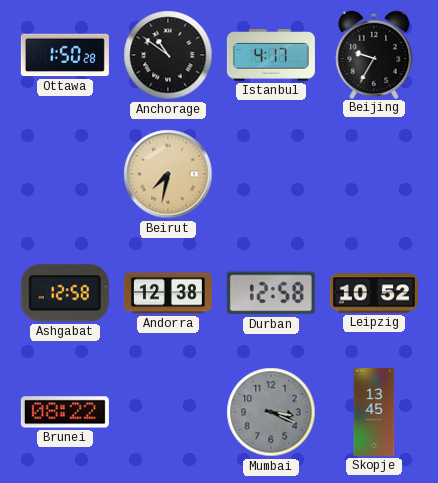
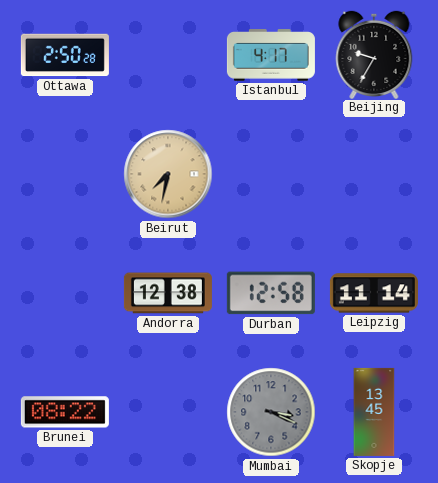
Ottawa: 1:50 -> 2:50
Anchorage: 10:51 -> none
Ashgabat: 12:58 -> none
Leipzig: 10:52 -> 11:14
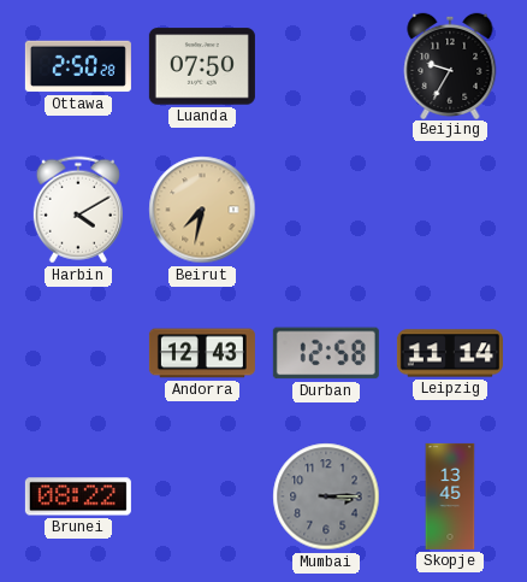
Luanda: none -> 07:50
Istanbul: 4:17 -> none
Harbin: none -> 4:10
Andorra: 12:38 -> 12:43
Mumbai: 3:19 -> 3:15
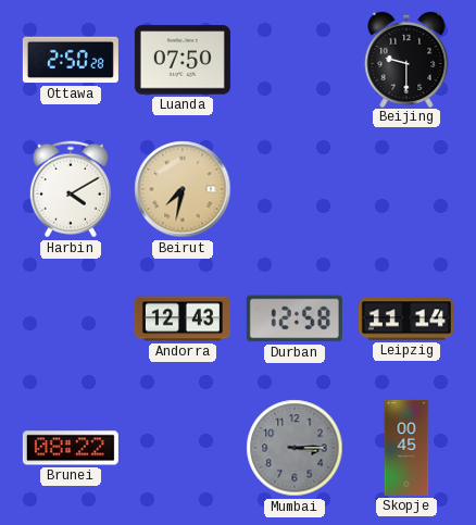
Beijing: 9:35 -> 9:30
Skopje: 13:45 -> 00:45
